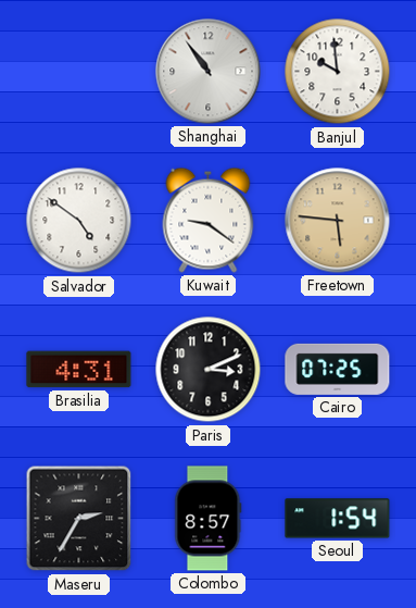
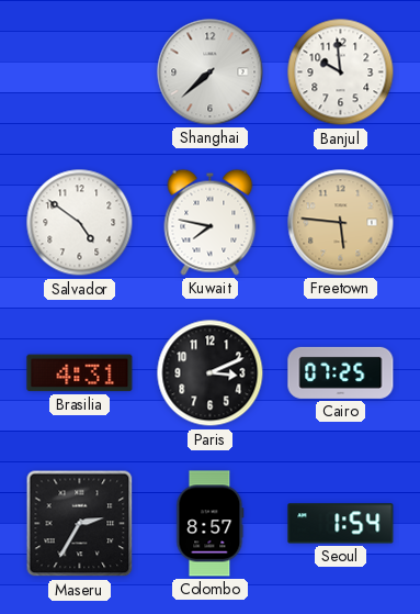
Shanghai: 10:54 -> 7:38
Kuwait: 9:21 -> 7:47
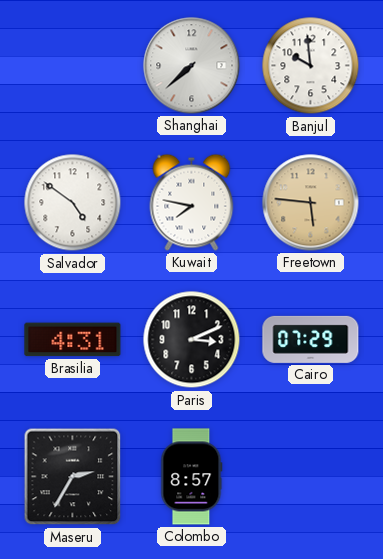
Cairo: 07:25 -> 07:29
Seoul: 1:54 -> none
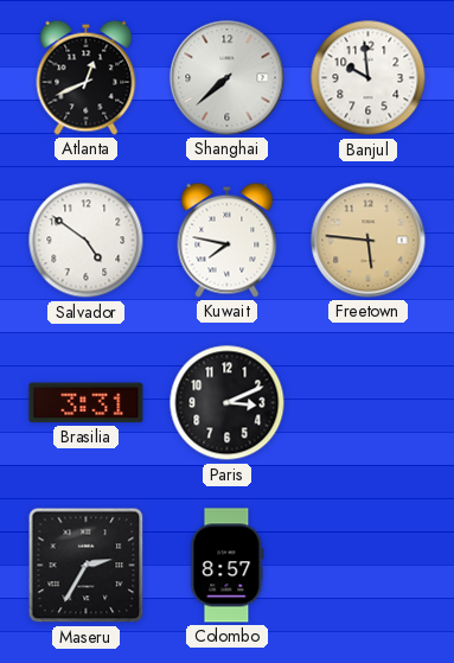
Atlanta: none -> 12:41
Brasilia: 4:31 -> 3:31
Cairo: 07:29 -> none
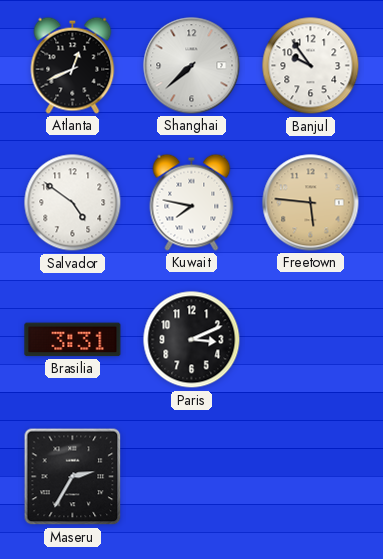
Banjul: 9:59 -> 9:54
Colombo: 8:57 -> none
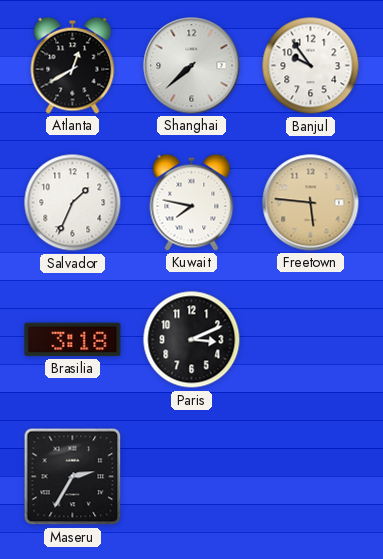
Atlanta: 12:41 -> 12:40
Salvador: 4:51 -> 1:34
Brasilia: 3:31 -> 3:18
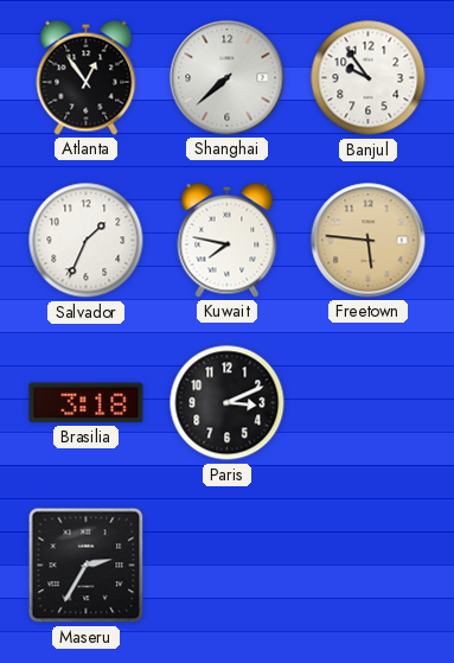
Atlanta: 12:40 -> 12:54
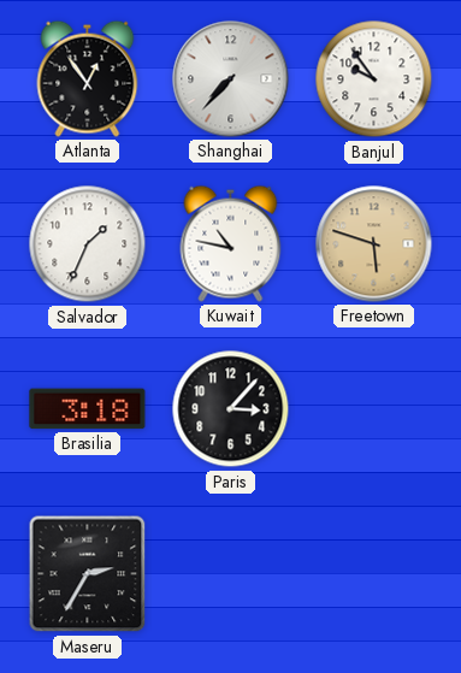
Shanghai: 7:38 -> 7:37
Kuwait: 7:47 -> 10:47
Freetown: 5:46 -> 5:48
Paris: 3:11 -> 3:07
